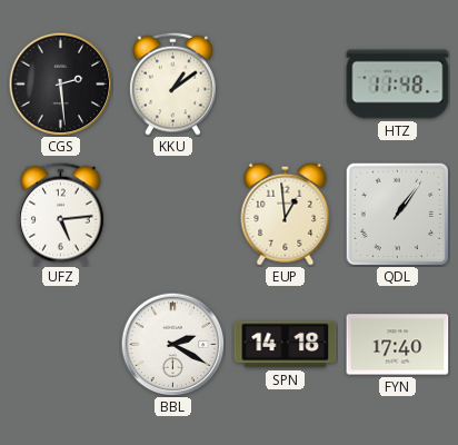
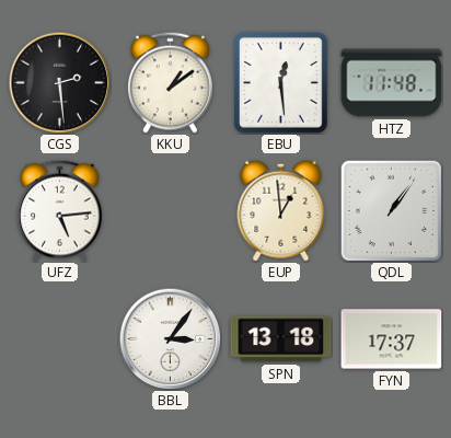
EBU: none -> 12:29
BBL: 2:20 -> 3:06
SPN: 14:18 -> 13:18
FYN: 17:40 -> 17:37
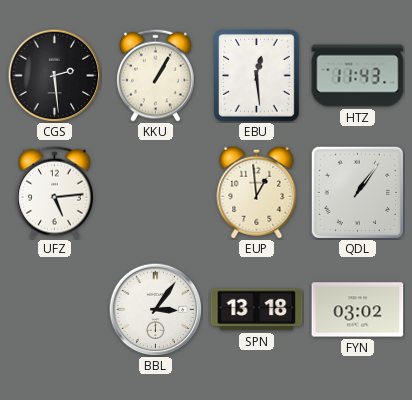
KKU: 1:09 -> 1:05
HTZ: 11:48 -> 11:43
FYN: 17:37 -> 03:02
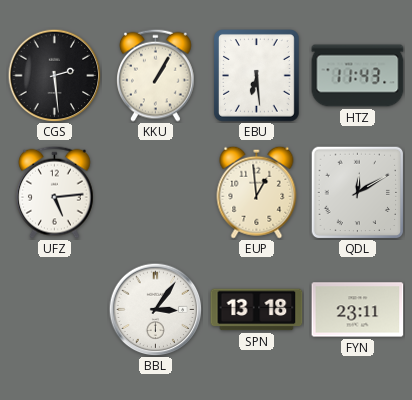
EBU: 12:29 -> 6:29
QDL: 1:06 -> 12:10
FYN: 03:02 -> 23:11
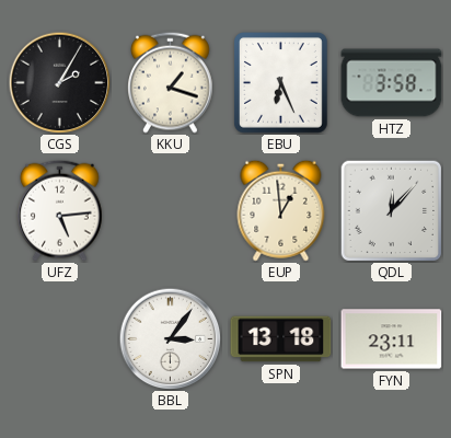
CGS: 2:29 -> 2:05
KKU: 1:05 -> 1:18
EBU: 6:29 -> 6:26
HTZ: 11:43 -> 3:58
QDL: 12:10 -> 12:07
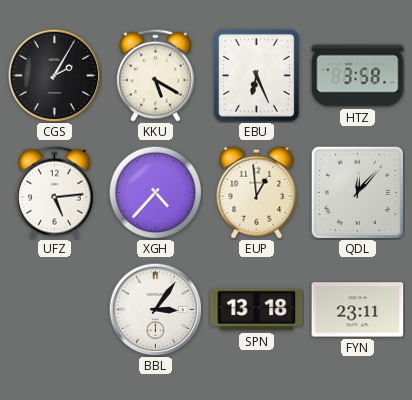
KKU: 1:18 -> 5:20
XGH: none -> 4:37
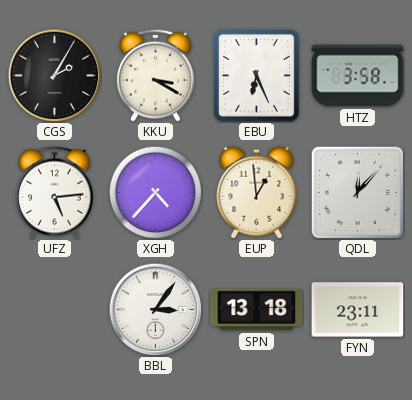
KKU: 5:20 -> 3:20
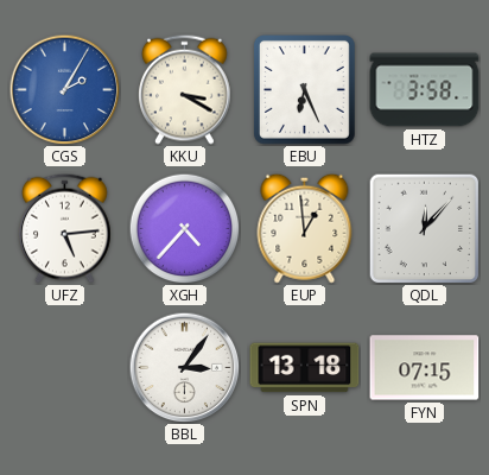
CGS dial: black -> blue
FYN: 23:11 -> 07:15
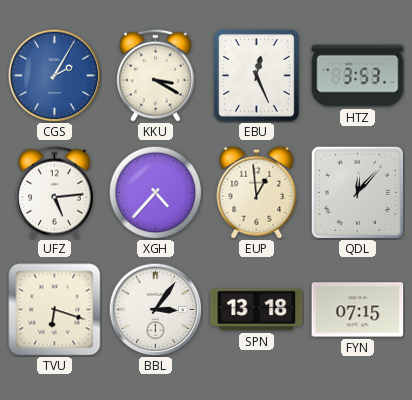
EBU: 6:26 -> 12:26
HTZ: 3:58 -> 3:53
TVU: none -> 6:18
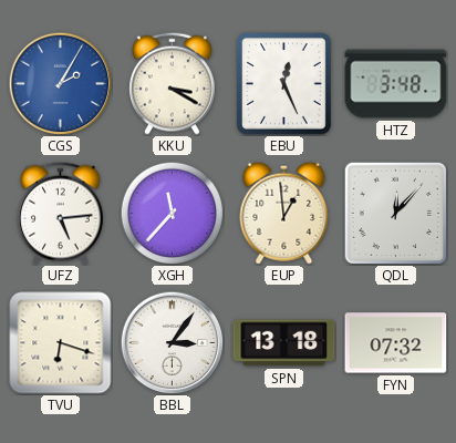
HTZ: 3:53 -> 3:48
XGH: 4:37 -> 11:37
FYN: 07:15 -> 07:32
